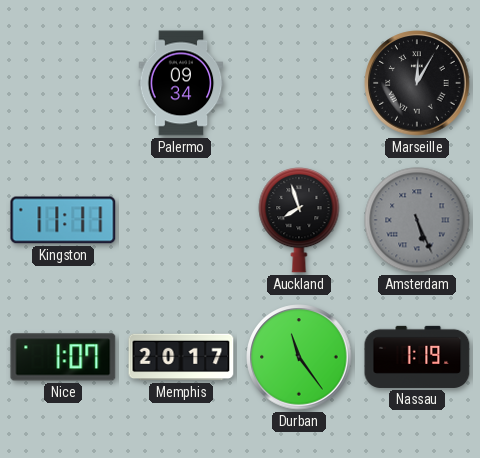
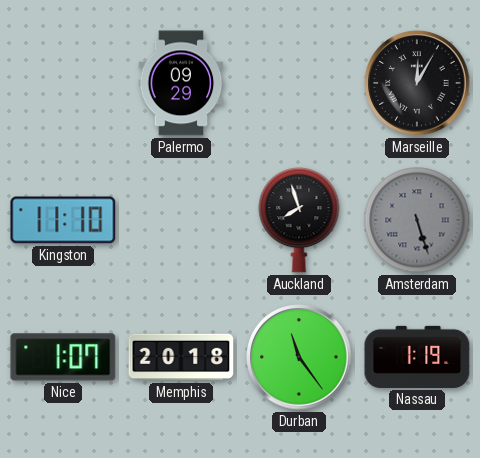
Palermo: 09:34 -> 09:29
Kingston: 11:11 -> 11:10
Amsterdam: 5:26 -> 5:27
Memphis: 20:17 -> 20:18
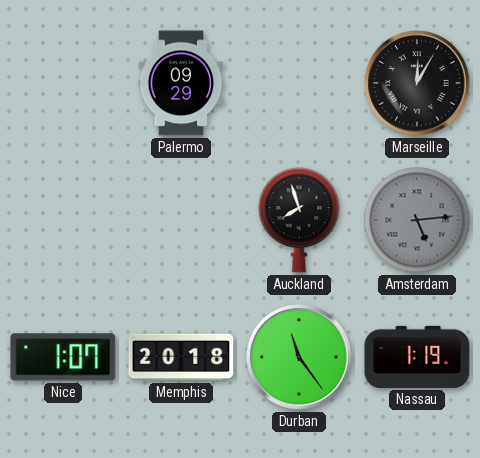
Kingston: 11:10 -> none
Amsterdam: 5:27 -> 5:14
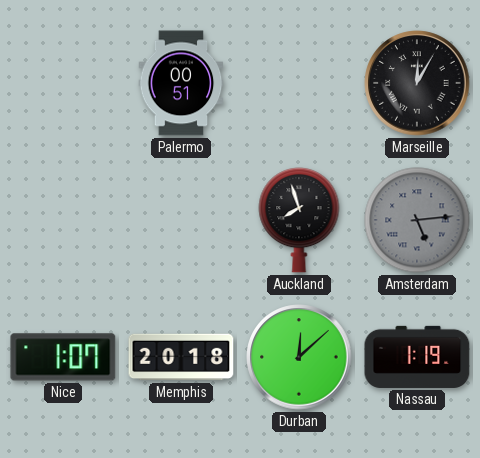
Palermo: 09:29 -> 00:51
Durban: 11:24 -> 12:08
